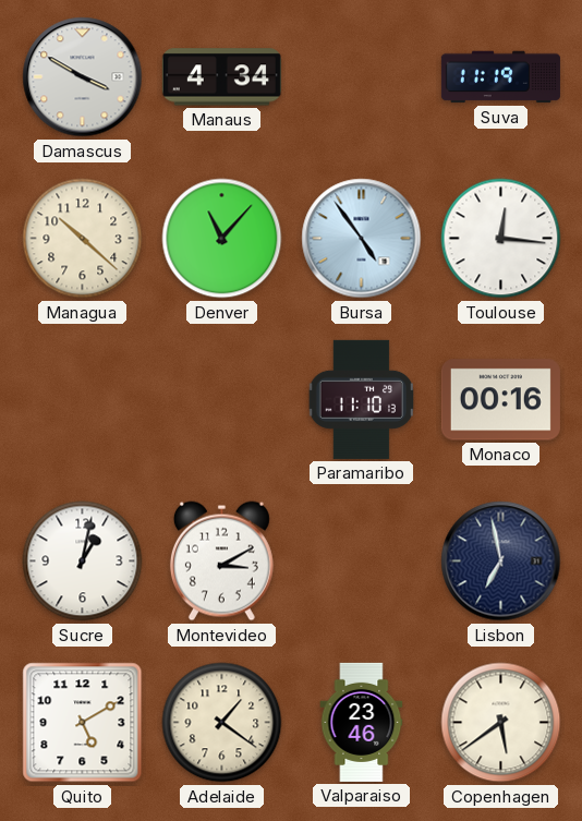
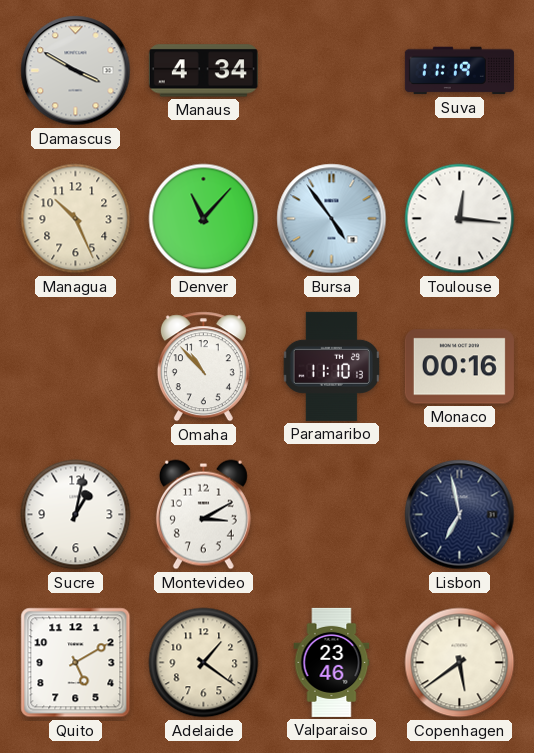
Managua: 10:22 -> 10:26
Omaha: none -> 10:53
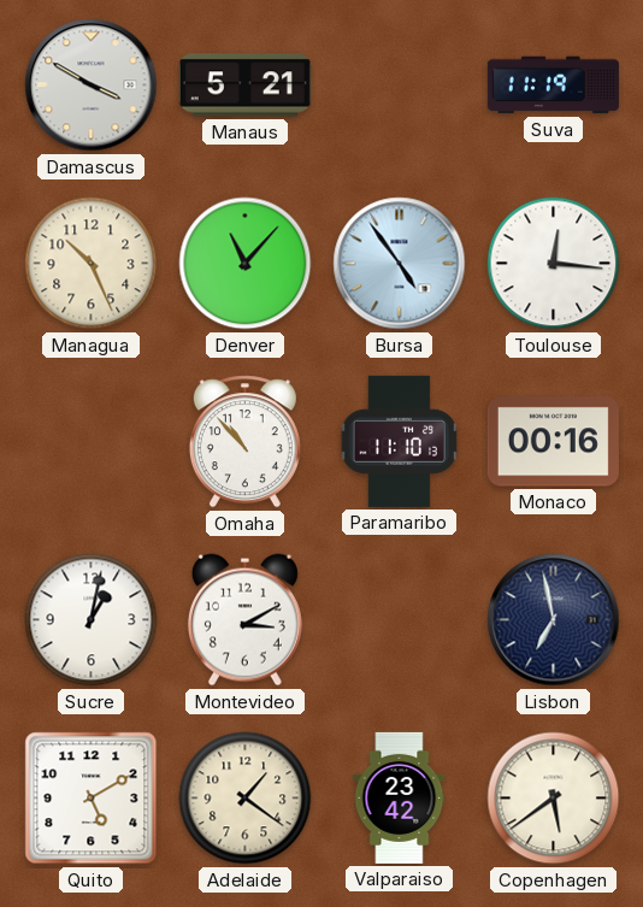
Manaus: 4:34 -> 5:21
Valparaiso: 23:46 -> 23:42
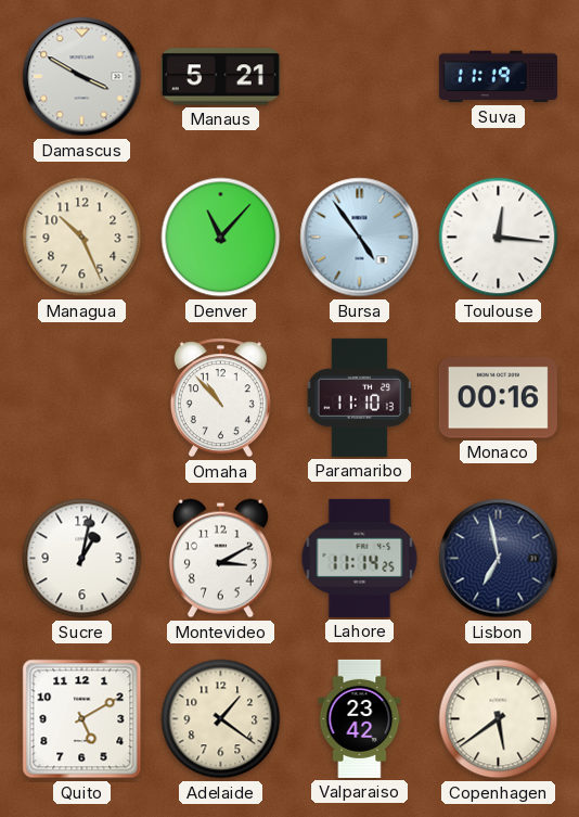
Lahore: none -> 11:14
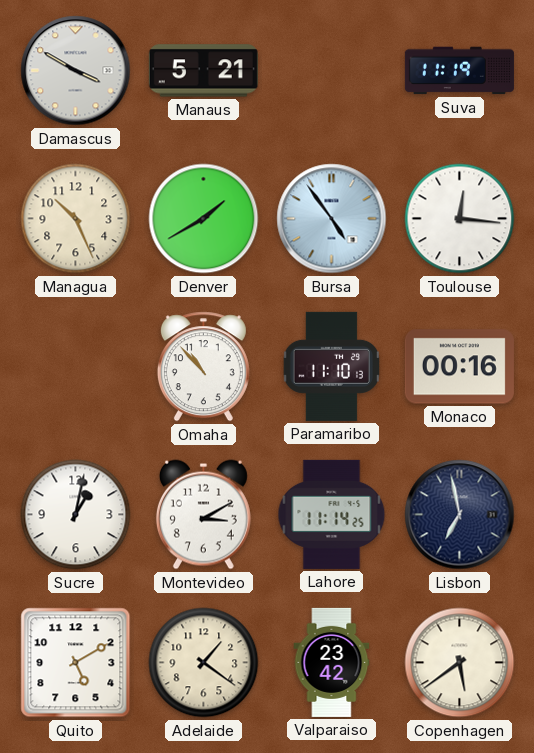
Denver: 11:07 -> 1:40
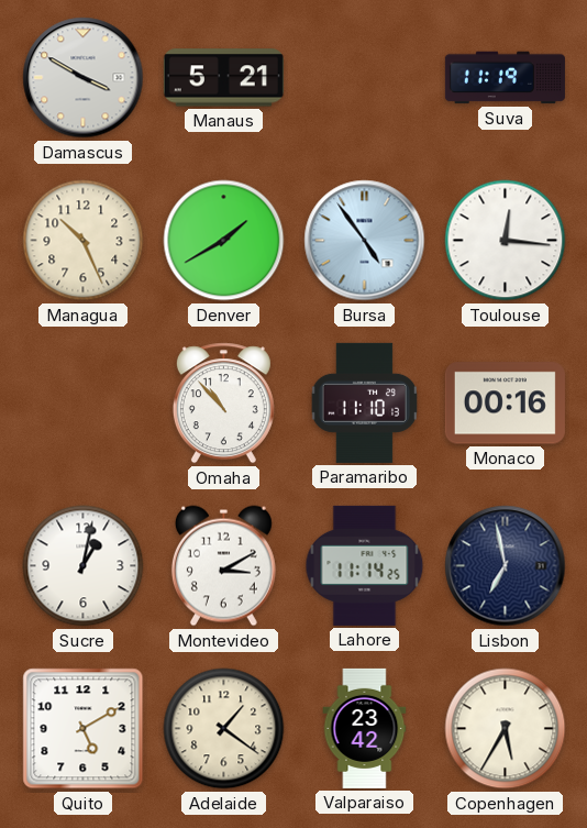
Copenhagen: 5:39 -> 5:35
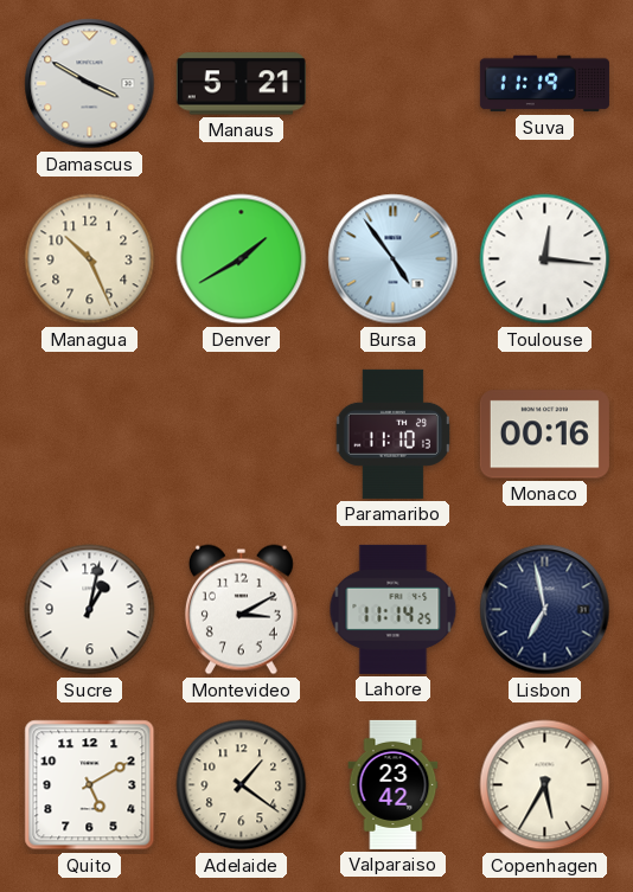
Omaha: 10:53 -> none
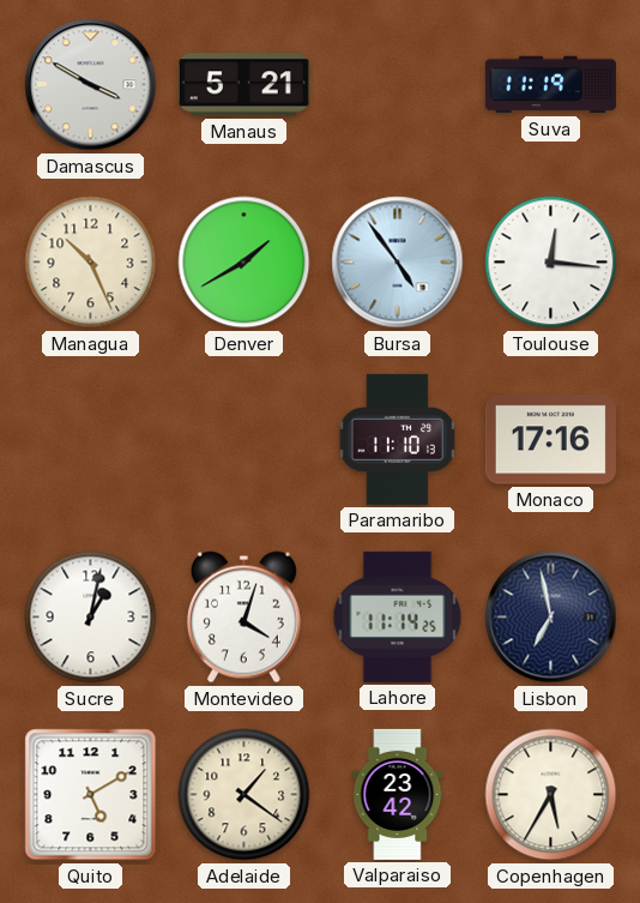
Monaco: 00:16 -> 17:16
Montevideo: 3:10 -> 4:03
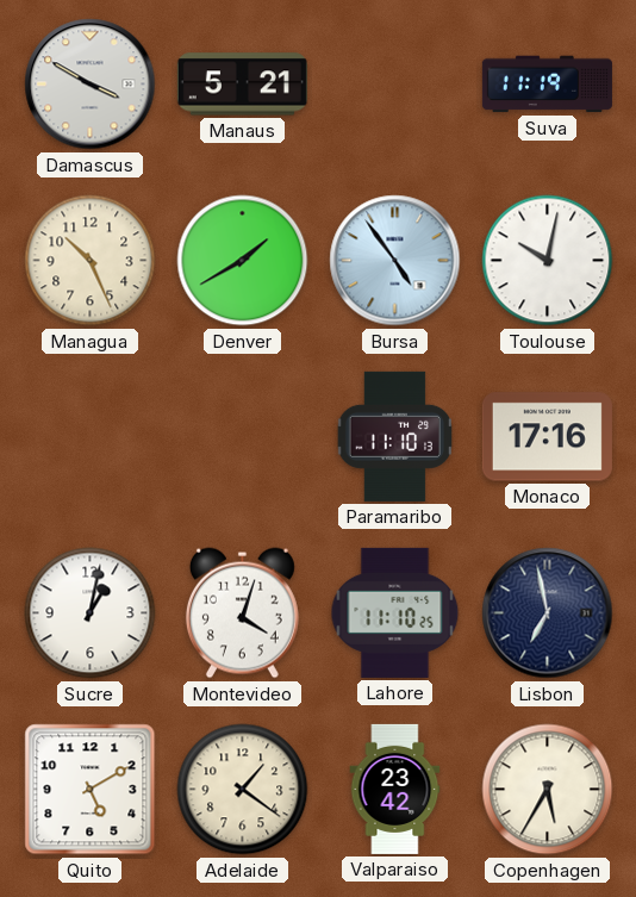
Toulouse: 12:16 -> 10:02
Lahore: 11:14 -> 11:10
